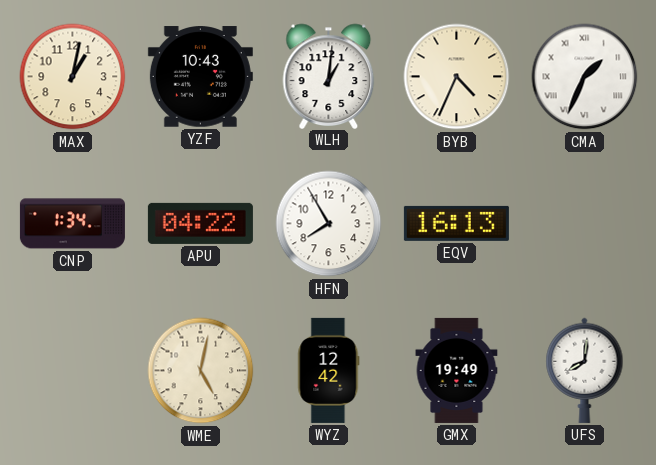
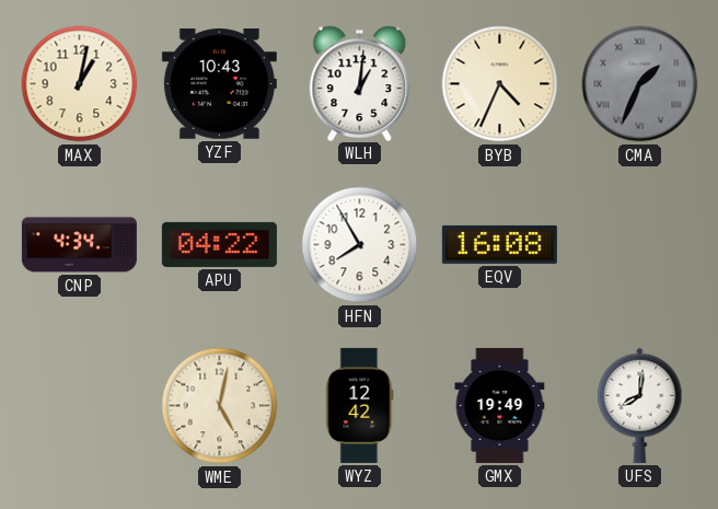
CMA dial: white -> grey
CNP: 1:34 -> 4:34
EQV: 16:13 -> 16:08
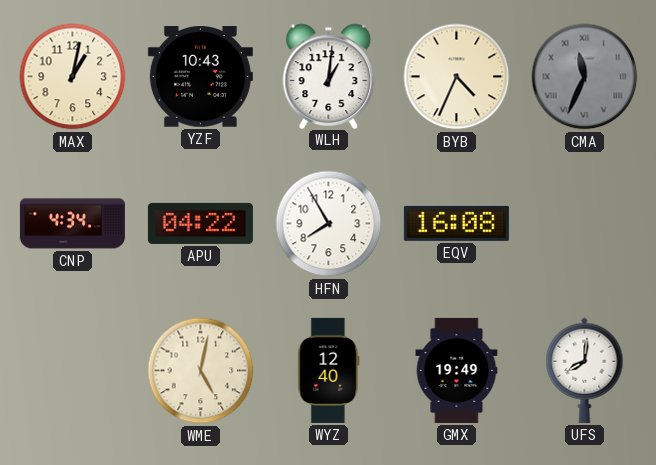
CMA: 1:34 -> 11:34
WYZ: 12:42 -> 12:40
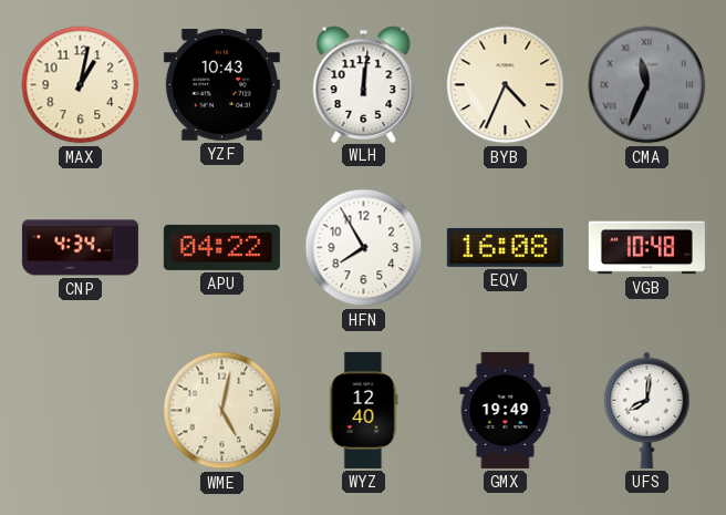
WLH: 1:01 -> 12:01
VGB: none -> 10:48
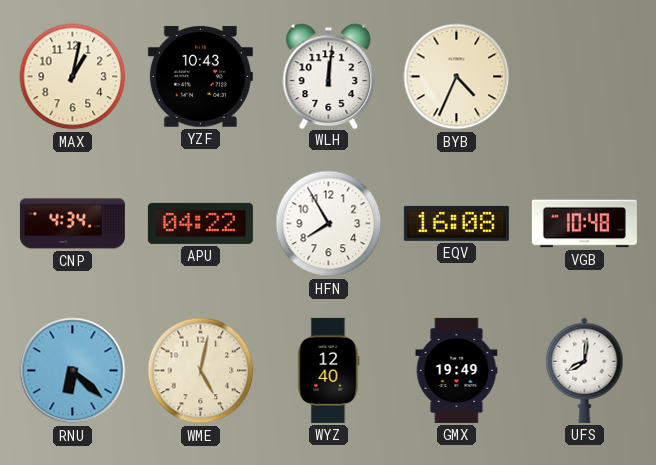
CMA: 11:34 -> none
RNU: none -> 6:22
